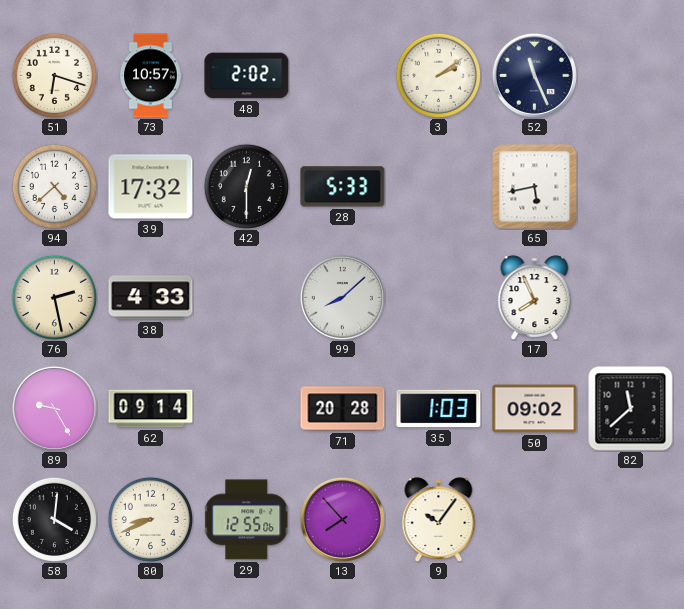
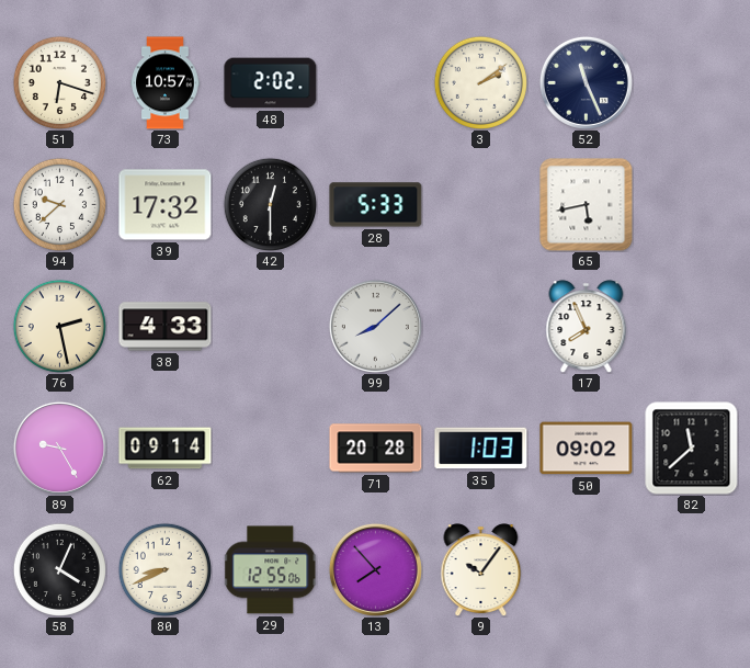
94: 4:38 -> 9:38
58: 4:01 -> 4:04
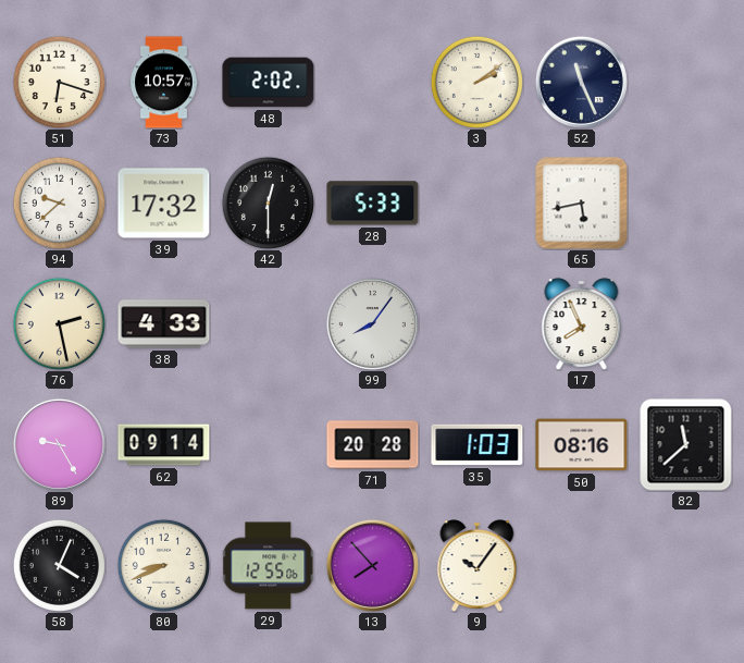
99: 8:08 -> 8:06
50: 09:02 -> 08:16
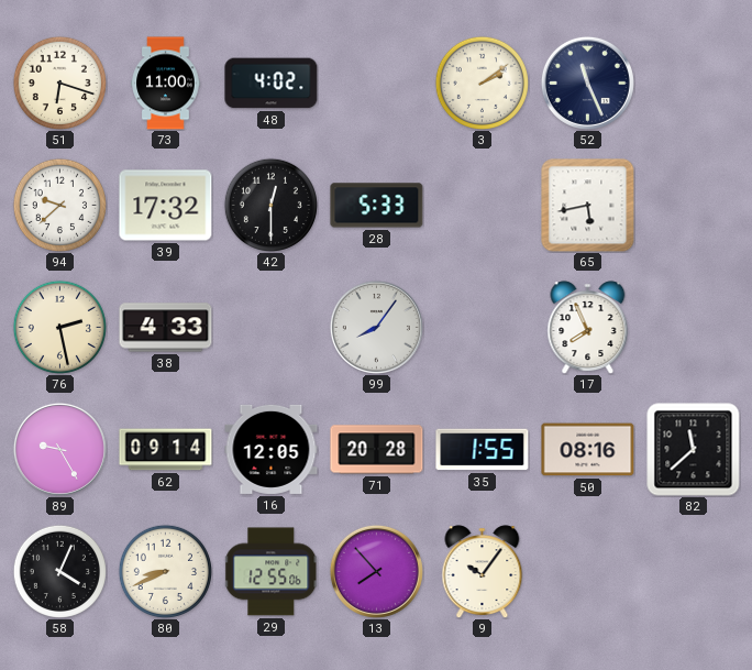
73: 10:57 -> 11:00
48: 2:02 -> 4:02
16: none -> 12:05
35: 1:03 -> 1:55
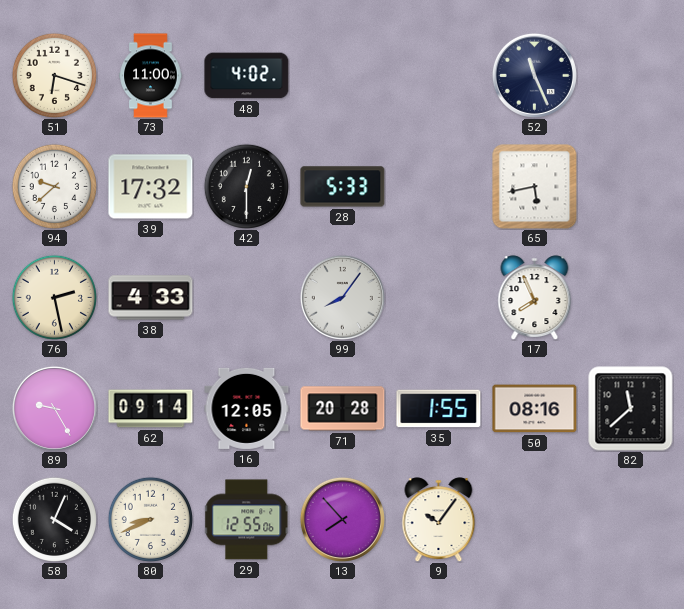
3: 2:09 -> none
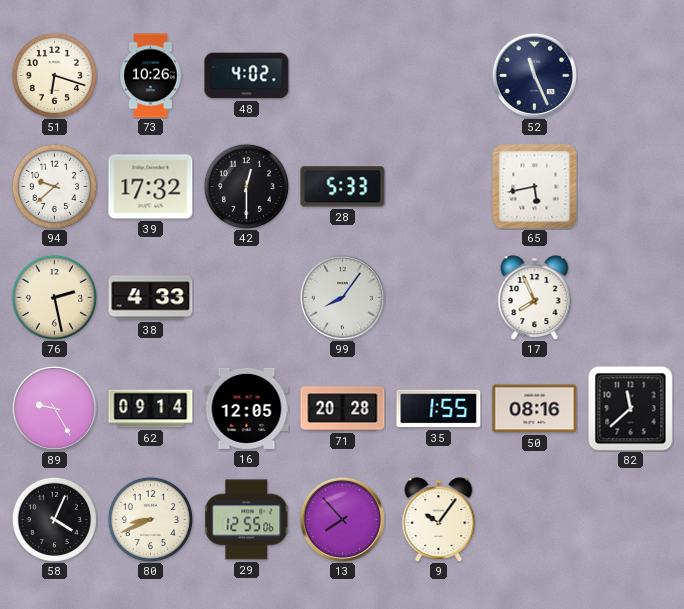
73: 11:00 -> 10:26
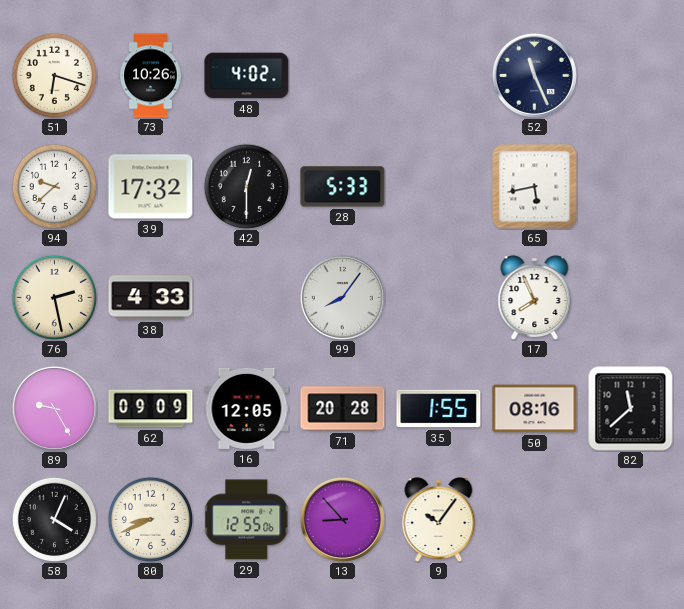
62: 09:14 -> 09:09
13: 7:53 -> 8:53
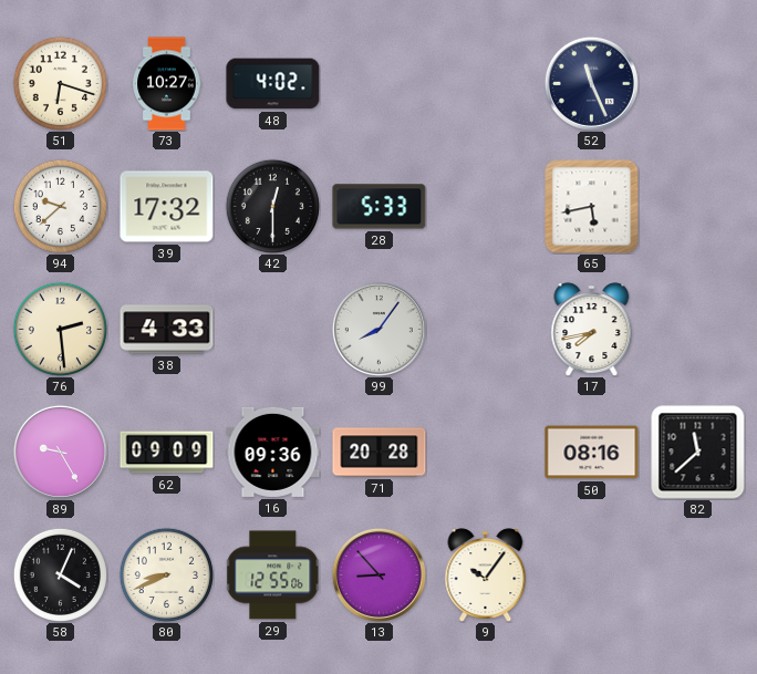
73: 10:26 -> 10:27
76: 2:28 -> 2:29
17: 7:56 -> 7:43
16: 12:05 -> 09:36
35: 1:55 -> none
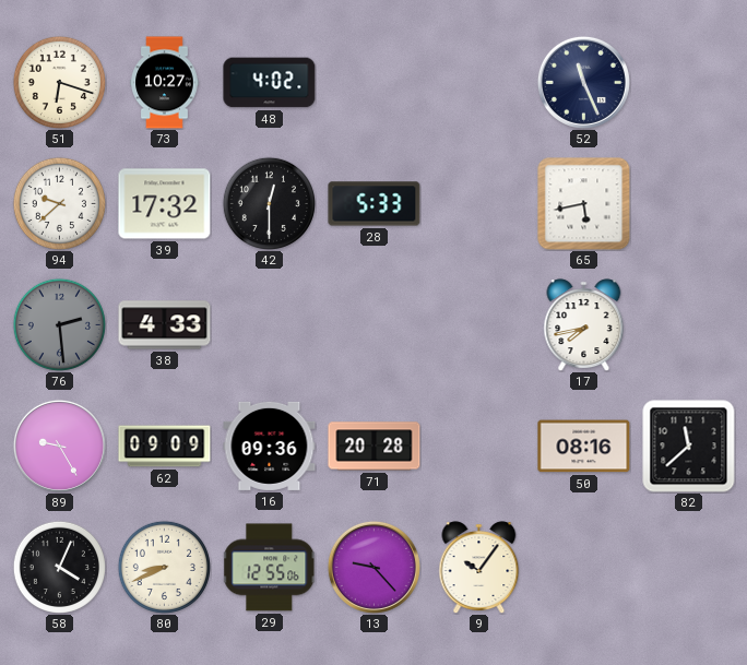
76 dial: cream -> grey
99: 8:06 -> none
13: 8:53 -> 9:23
